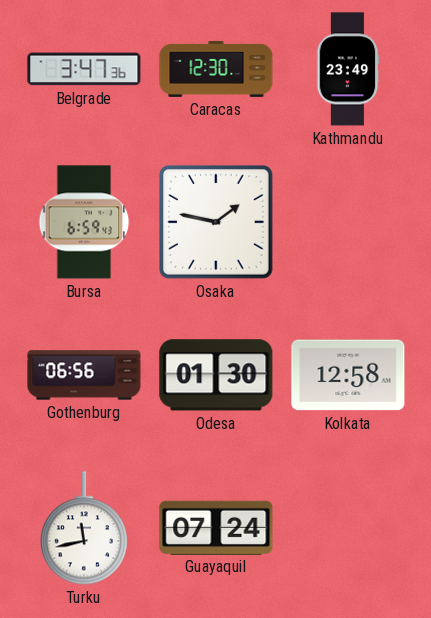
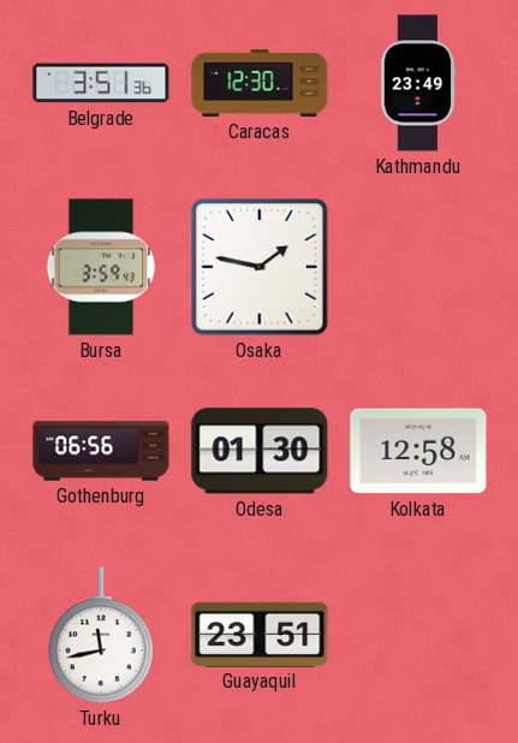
Belgrade: 3:47 -> 3:51
Bursa: 6:59 -> 3:59
Guayaquil: 07:24 -> 23:51
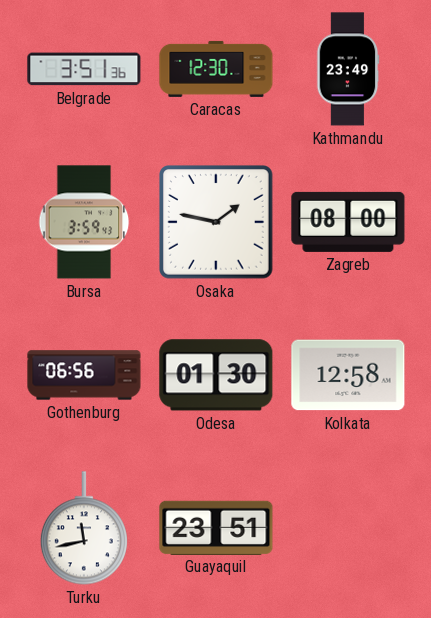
Zagreb: none -> 08:00
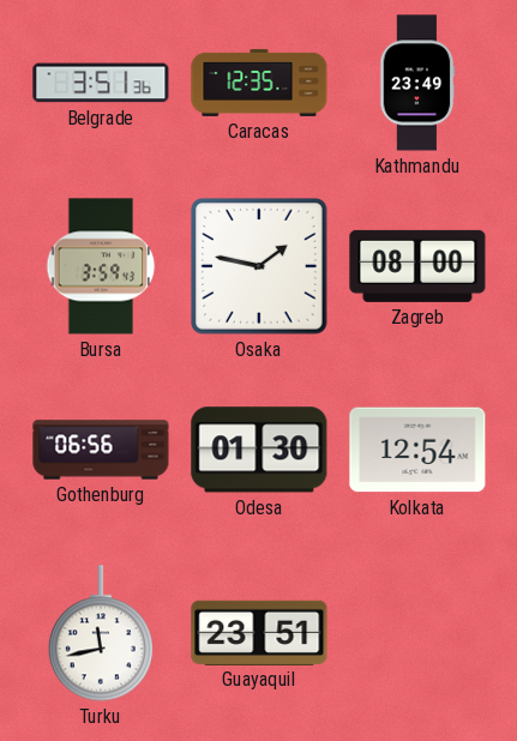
Caracas: 12:30 -> 12:35
Kolkata: 12:58 -> 12:54
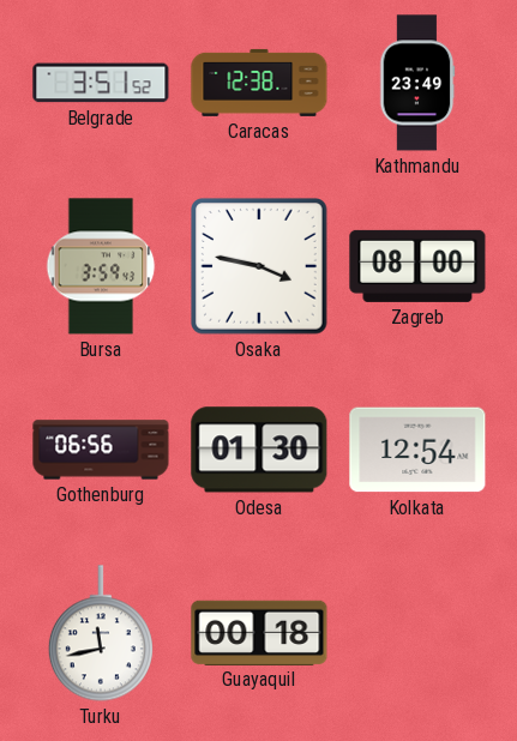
Belgrade: 3:51:36 -> 3:51:52
Caracas: 12:35 -> 12:38
Osaka: 1:47 -> 3:47
Guayaquil: 23:51 -> 00:18
